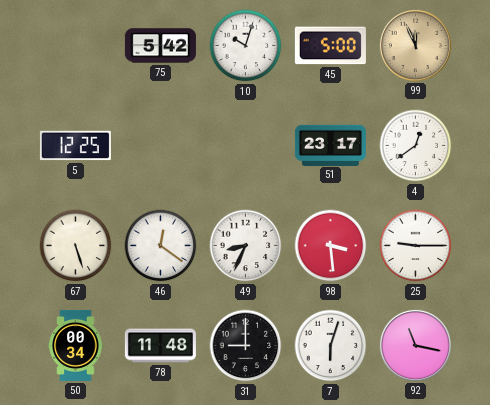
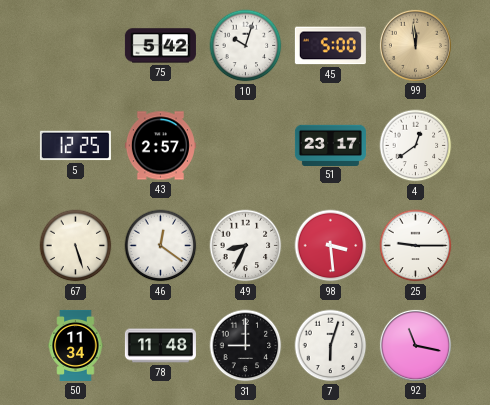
99: 11:56 -> 11:59
43: none -> 2:57
50: 00:34 -> 11:34
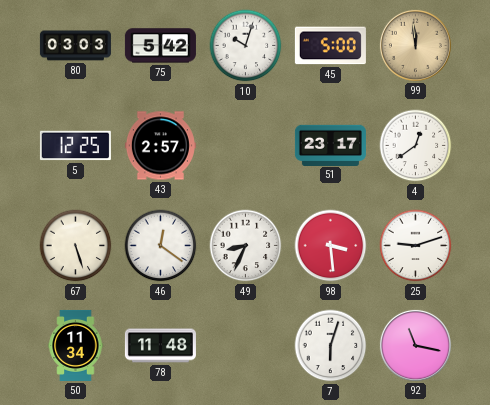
80: none -> 03:03
25: 9:15 -> 9:12
31: 9:00 -> none
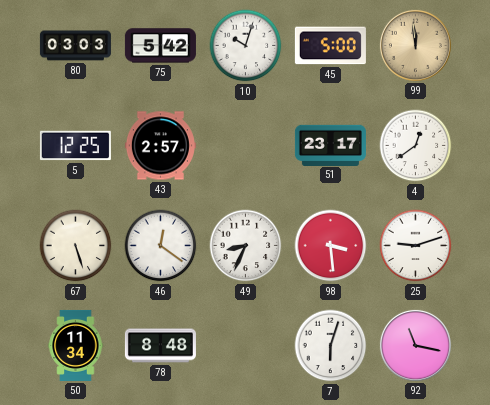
78: 11:48 -> 8:48
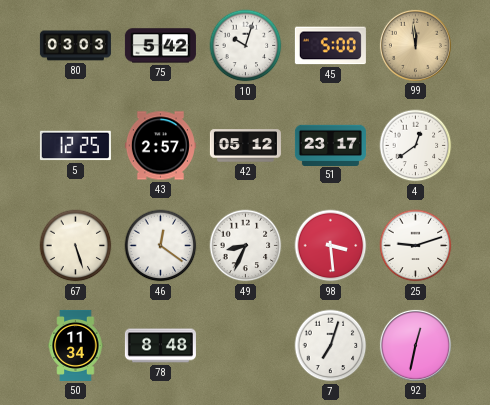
42: none -> 05:12
7: 6:03 -> 7:03
92: 11:17 -> 12:32
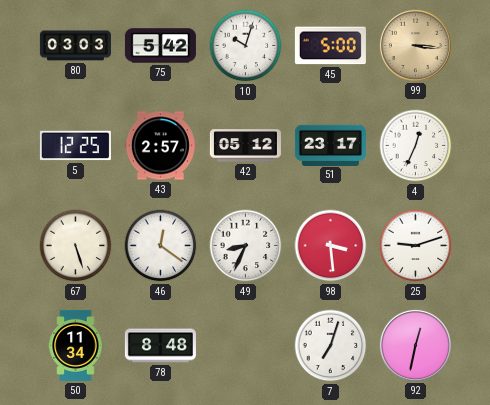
99: 11:59 -> 3:16
4: 12:39 -> 12:34
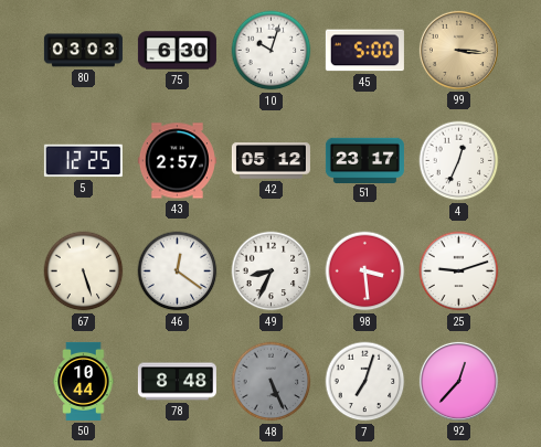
75: 5:42 -> 6:30
50: 11:34 -> 10:44
48: none -> 5:26
92: 12:32 -> 12:37
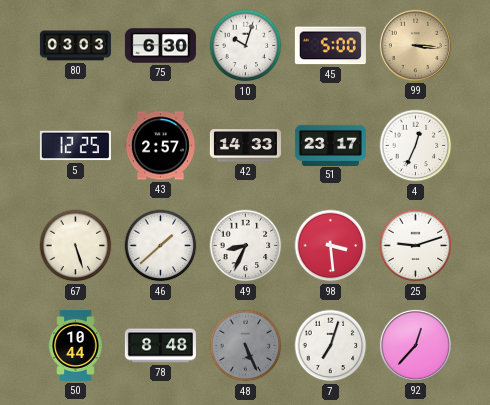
42: 05:12 -> 14:33
46: 12:21 -> 1:38
